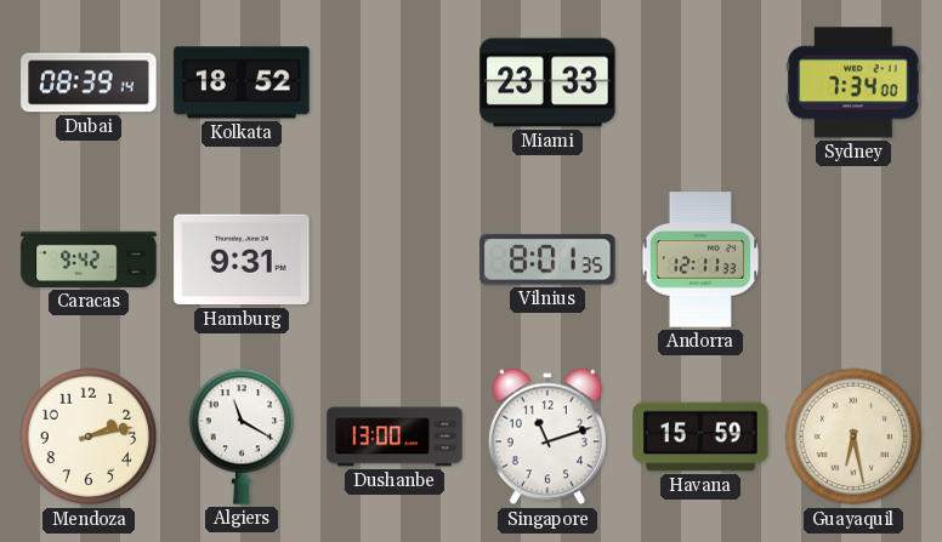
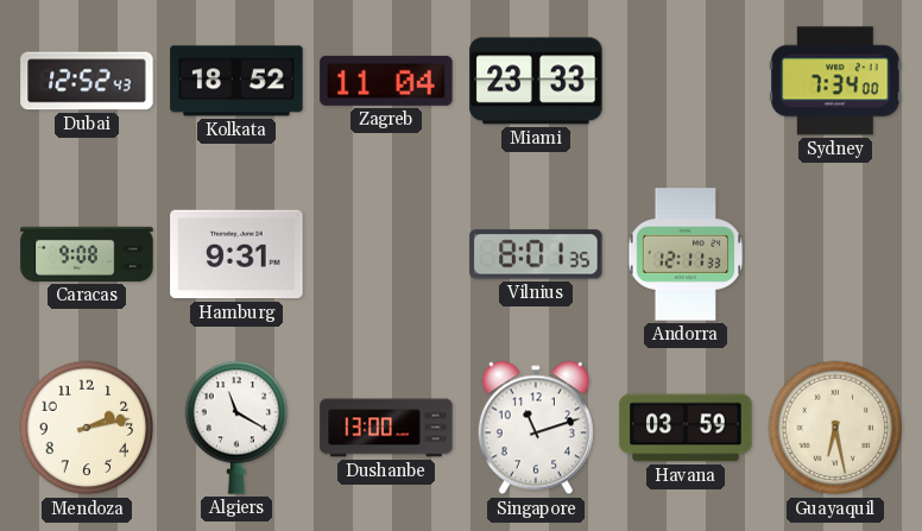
Dubai: 08:39 -> 12:52
Zagreb: none -> 11:04
Caracas: 9:42 -> 9:08
Havana: 15:59 -> 03:59
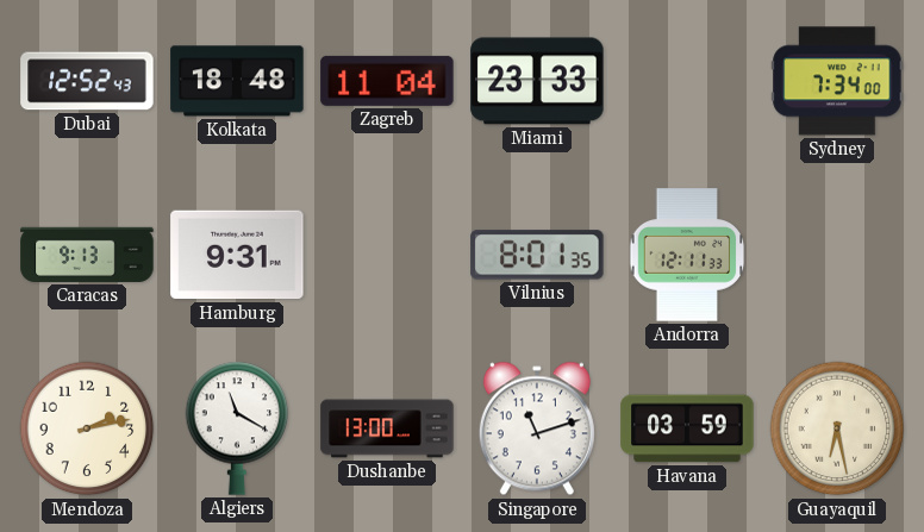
Kolkata: 18:52 -> 18:48
Caracas: 9:08 -> 9:13
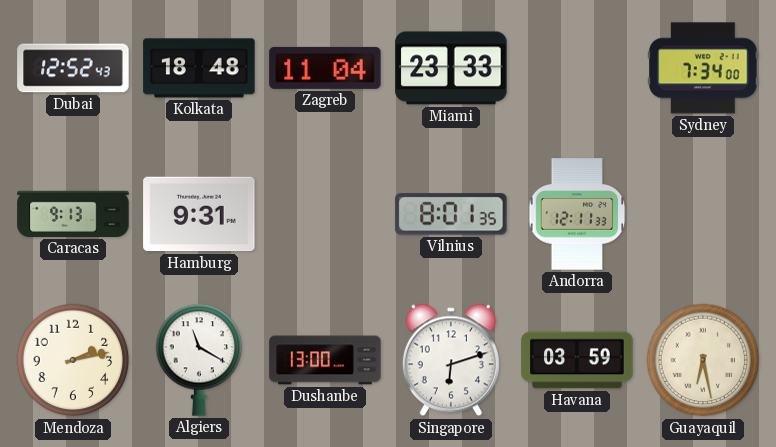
Singapore: 11:12 -> 6:12
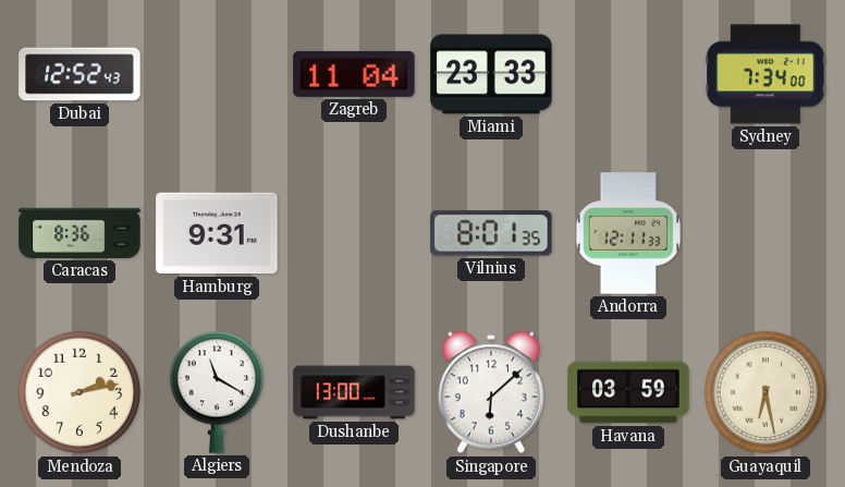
Kolkata: 18:48 -> none
Caracas: 9:13 -> 8:36
Singapore: 6:12 -> 6:08
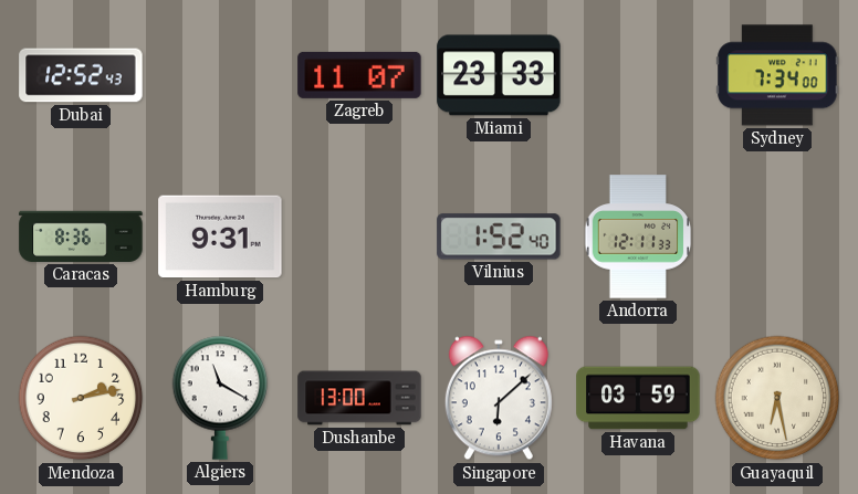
Zagreb: 11:04 -> 11:07
Vilnius: 8:01 -> 1:52
